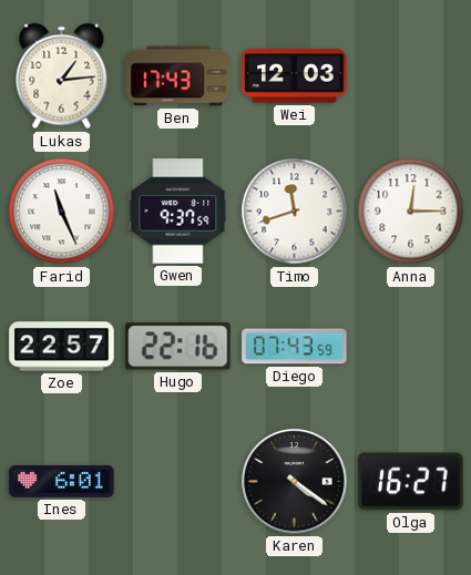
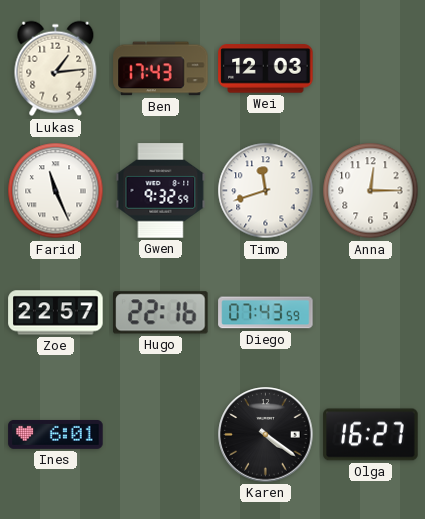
Gwen: 9:37 -> 9:32
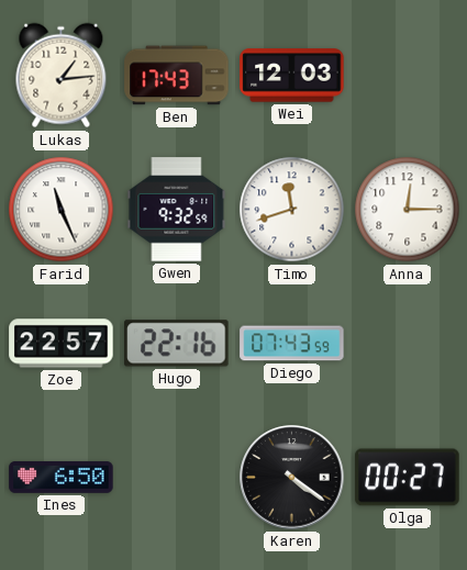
Ines: 6:01 -> 6:50
Olga: 16:27 -> 00:27
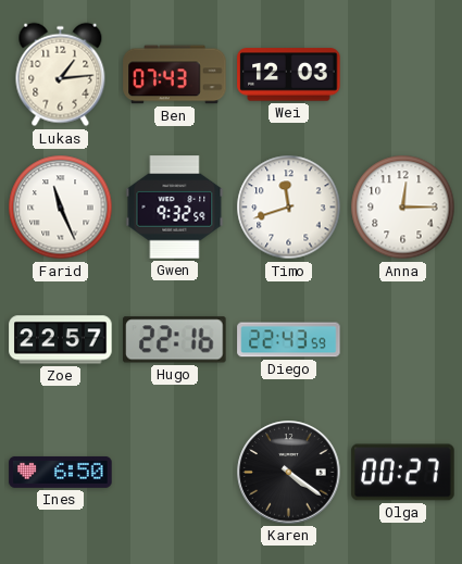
Ben: 17:43 -> 07:43
Diego: 07:43 -> 22:43
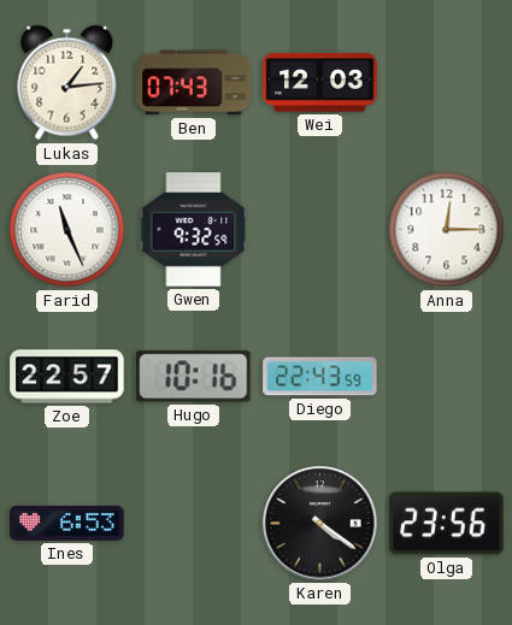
Timo: 11:42 -> none
Hugo: 22:16 -> 10:16
Ines: 6:50 -> 6:53
Olga: 00:27 -> 23:56
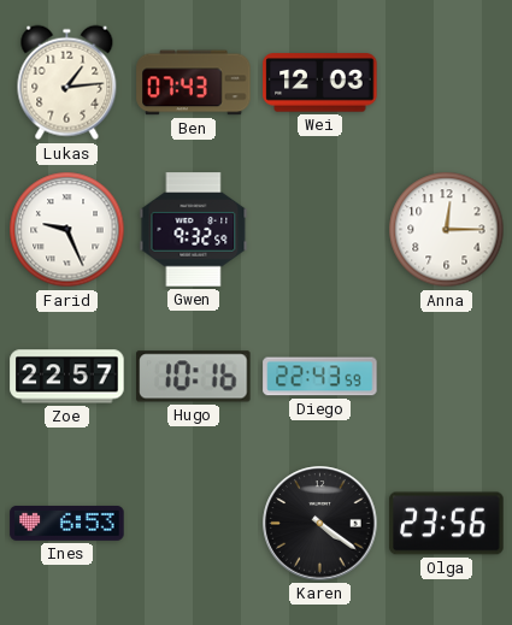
Farid: 11:26 -> 9:26
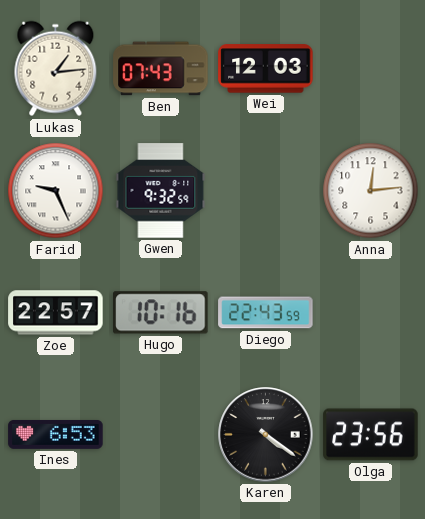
Anna: 12:15 -> 12:14
